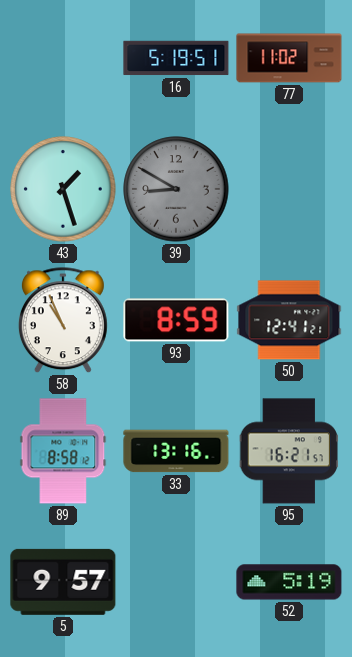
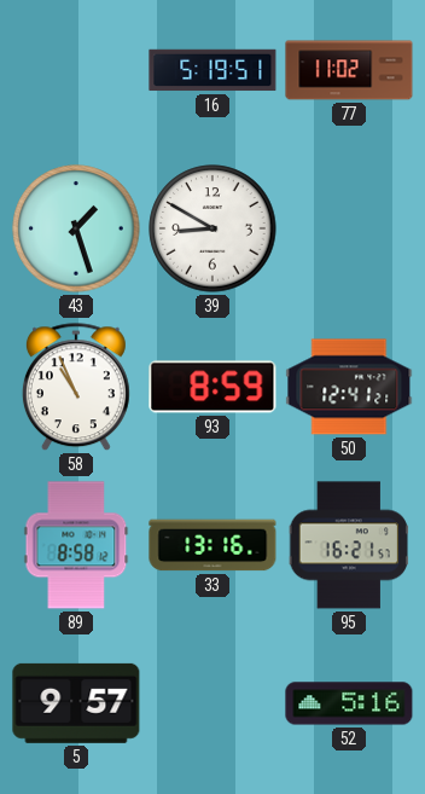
39 dial: grey -> white
52: 5:19 -> 5:16
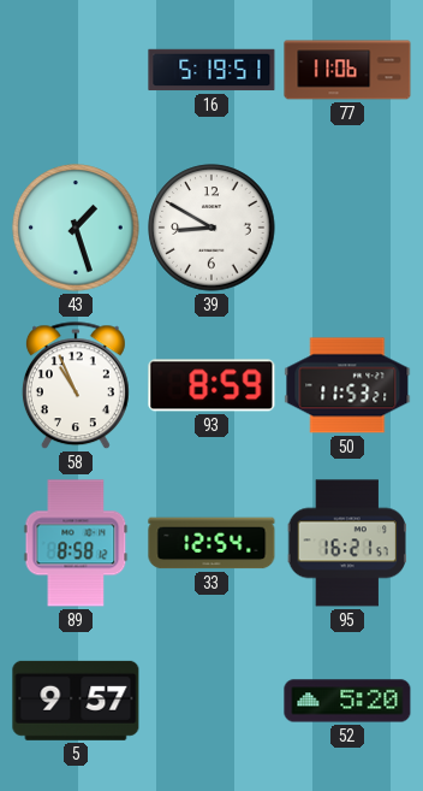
77: 11:02 -> 11:06
50: 12:41 -> 11:53
33: 13:16 -> 12:54
52: 5:16 -> 5:20
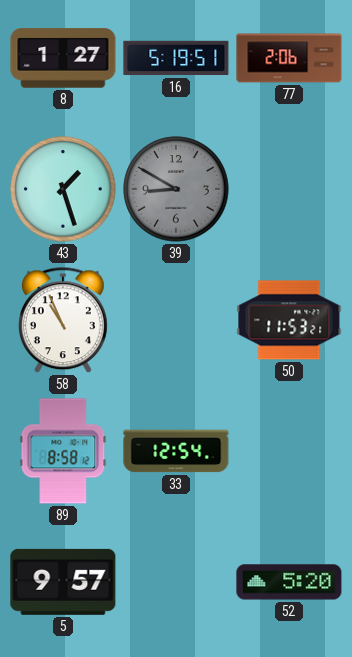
8: none -> 1:27
77: 11:06 -> 2:06
39 dial: white -> grey
93: 8:59 -> none
95: 16:21 -> none
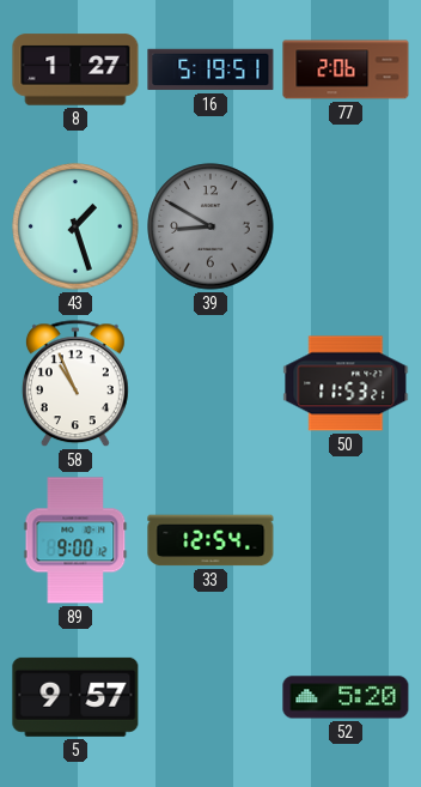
89: 8:58 -> 9:00
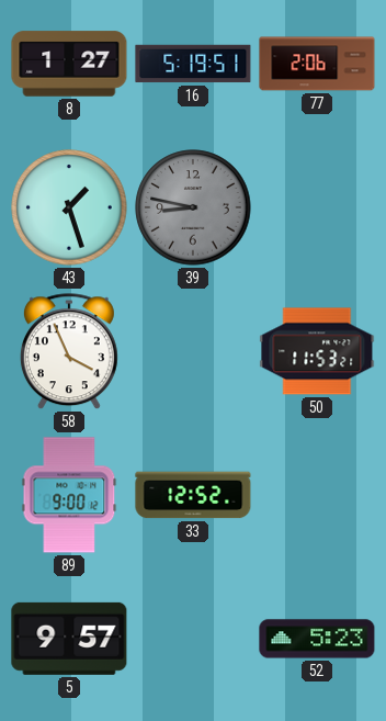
39: 8:50 -> 8:47
58: 10:56 -> 3:56
33: 12:54 -> 12:52
52: 5:20 -> 5:23
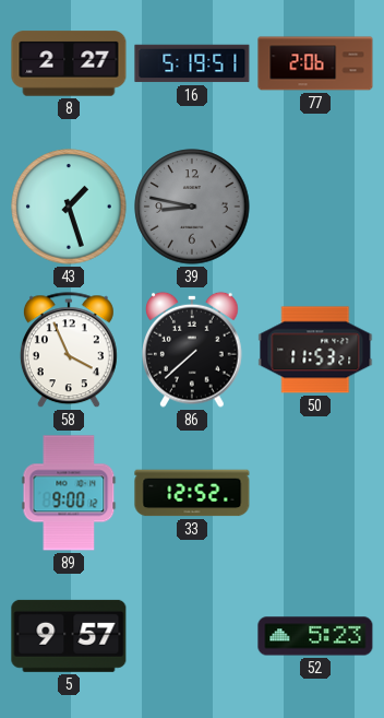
8: 1:27 -> 2:27
86: none -> 7:38
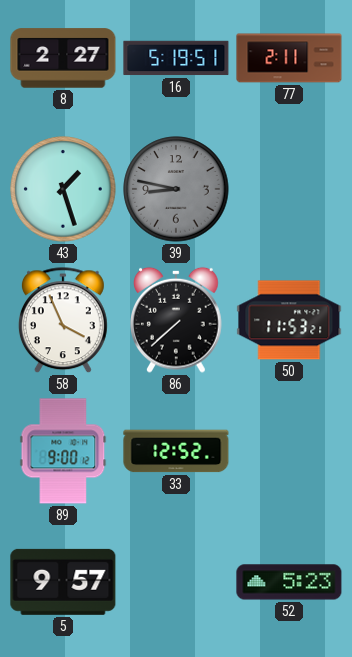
77: 2:06 -> 2:11
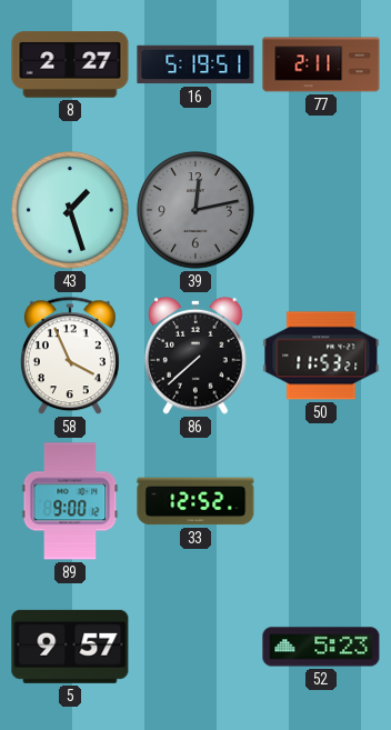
39: 8:47 -> 12:13
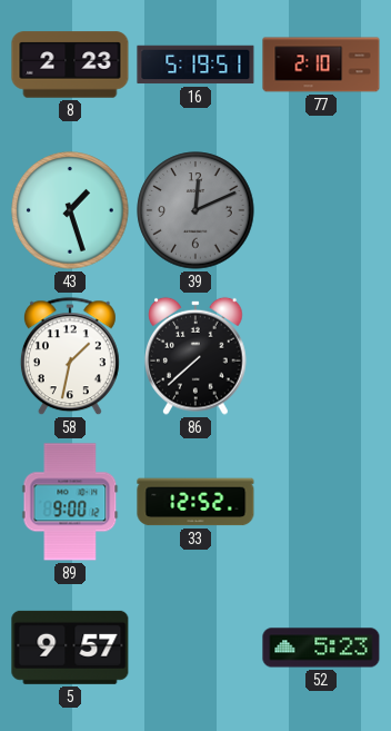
8: 2:27 -> 2:23
77: 2:11 -> 2:10
39: 12:13 -> 12:11
58: 3:56 -> 1:32
50: 11:53 -> none
